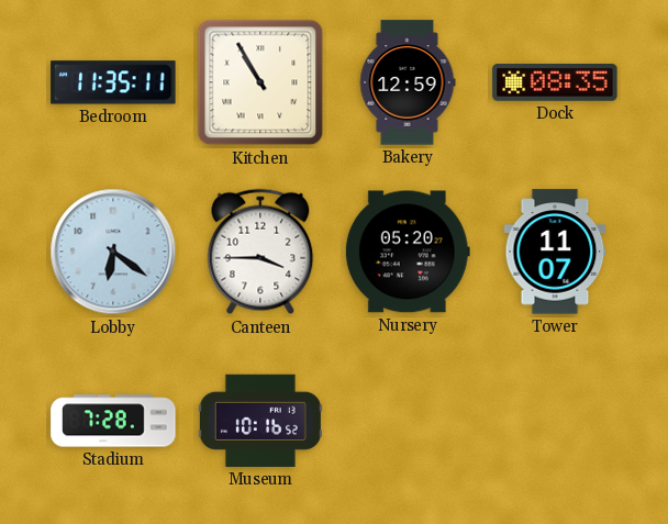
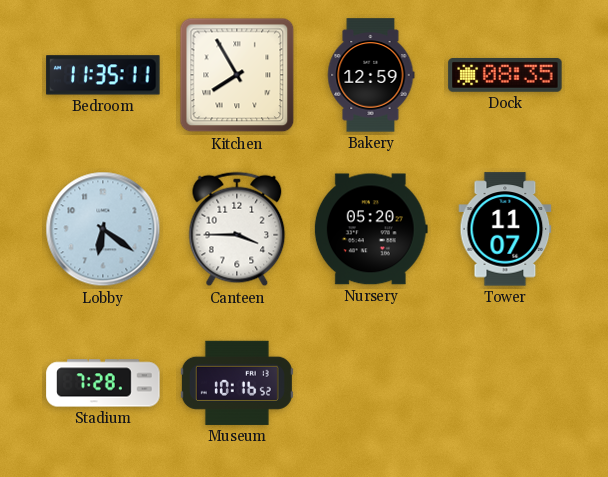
Kitchen: 10:55 -> 7:55
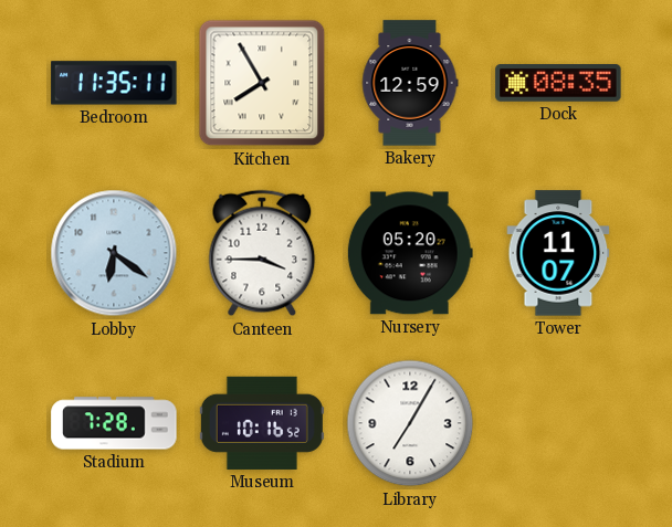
Library: none -> 7:05
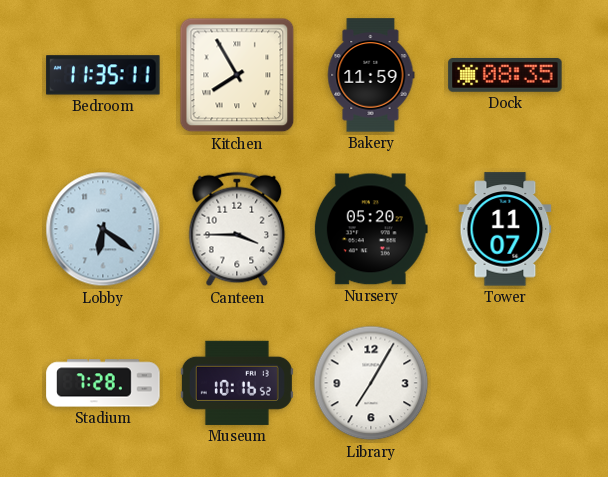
Bakery: 12:59 -> 11:59
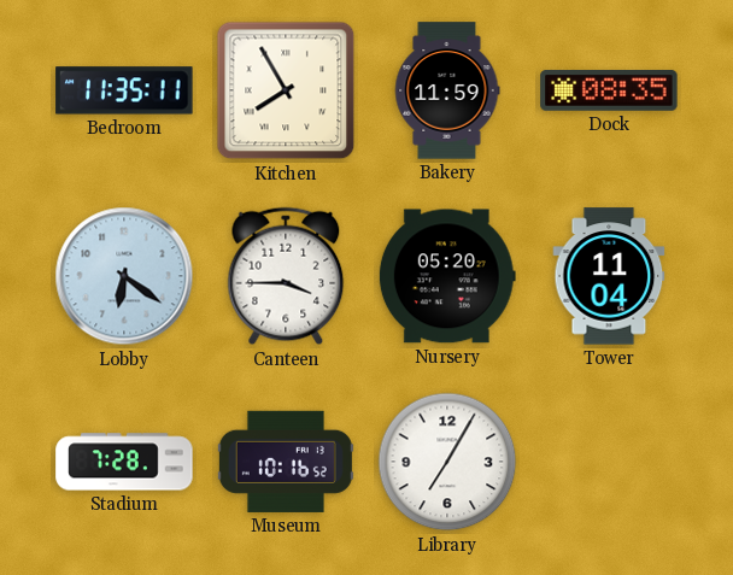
Tower: 11:07 -> 11:04
